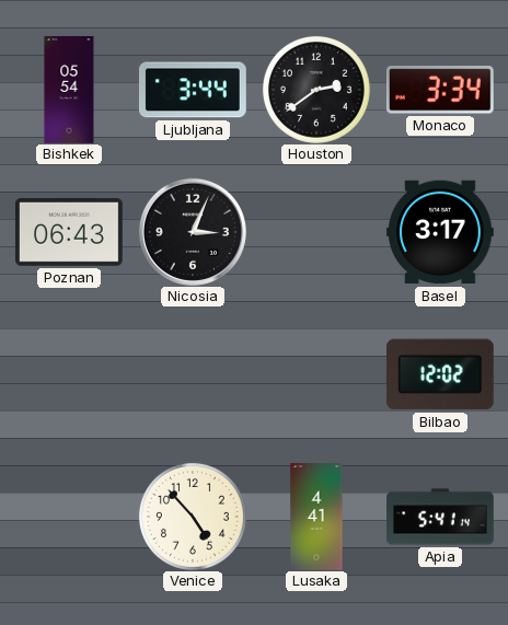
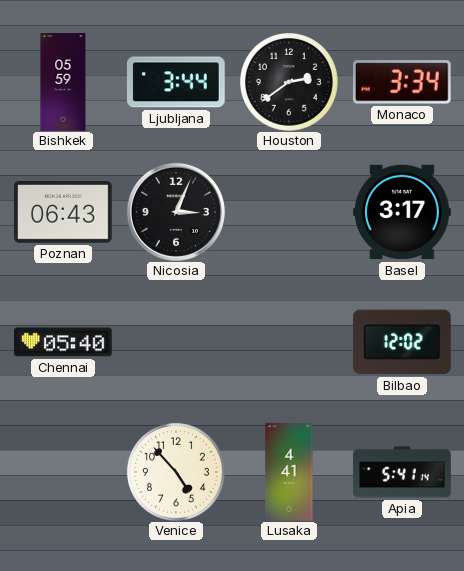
Bishkek: 05:54 -> 05:59
Chennai: none -> 05:40
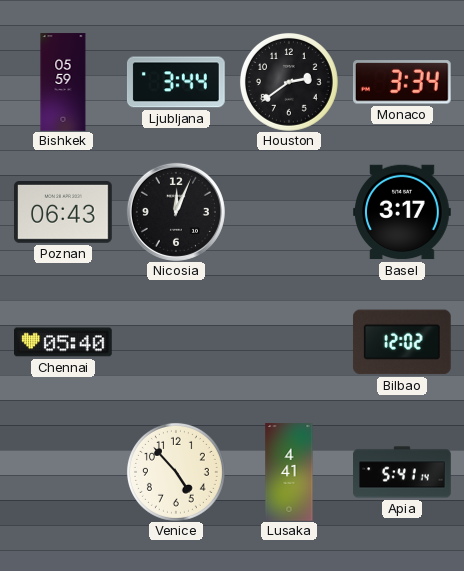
Nicosia: 3:04 -> 12:04
